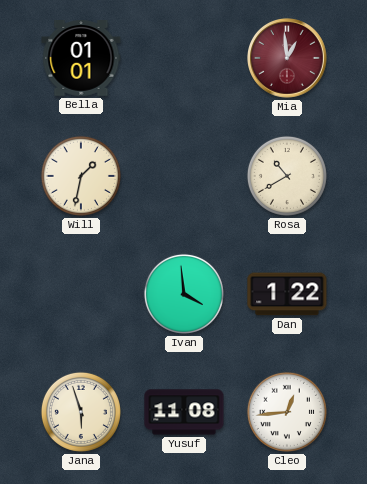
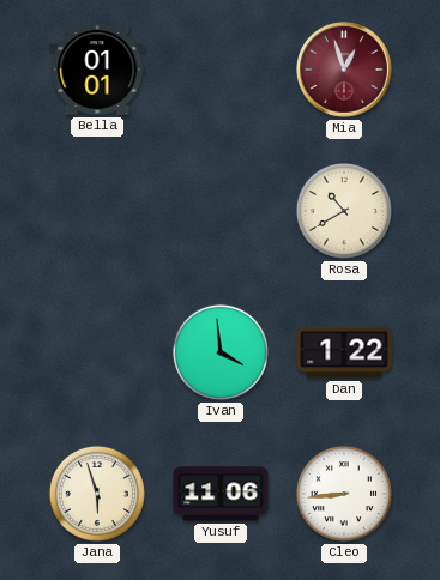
Mia: 12:59 -> 12:57
Will: 1:32 -> none
Yusuf: 11:08 -> 11:06
Cleo: 12:44 -> 8:44
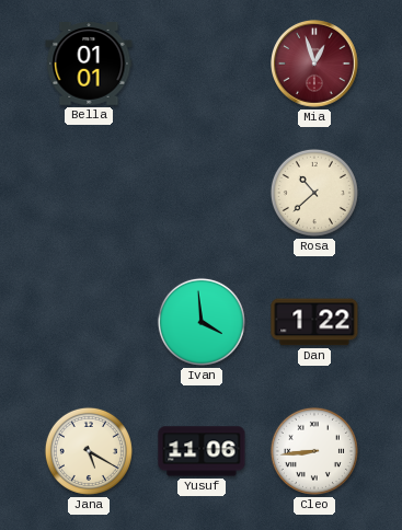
Rosa: 10:40 -> 10:38
Jana: 5:57 -> 5:20
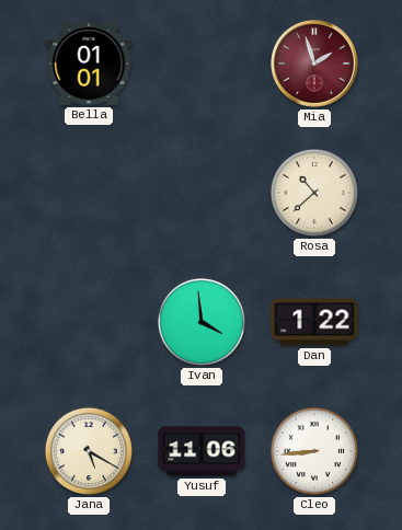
Mia: 12:57 -> 1:57
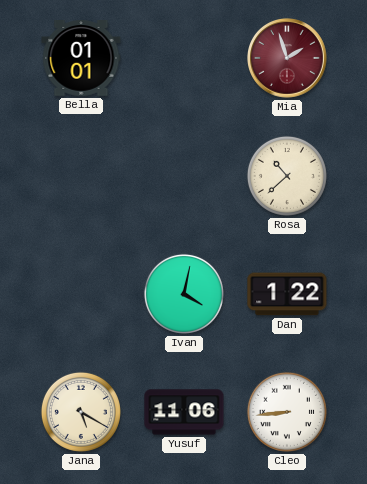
Ivan: 3:59 -> 4:02
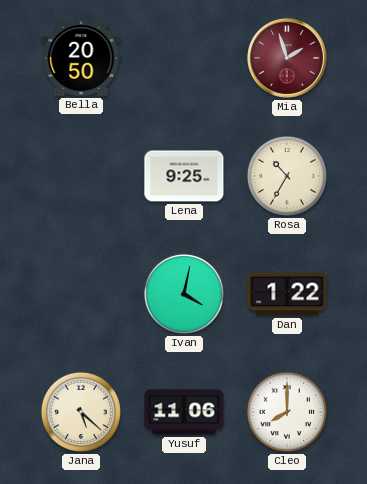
Bella: 01:01 -> 20:50
Lena: none -> 9:25
Rosa: 10:38 -> 10:35
Jana: 5:20 -> 5:22
Cleo: 8:44 -> 8:00
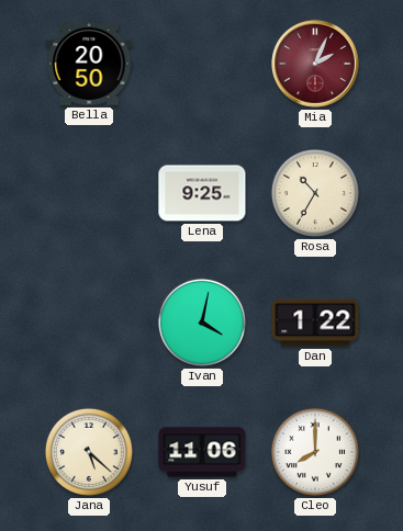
Mia: 1:57 -> 2:04
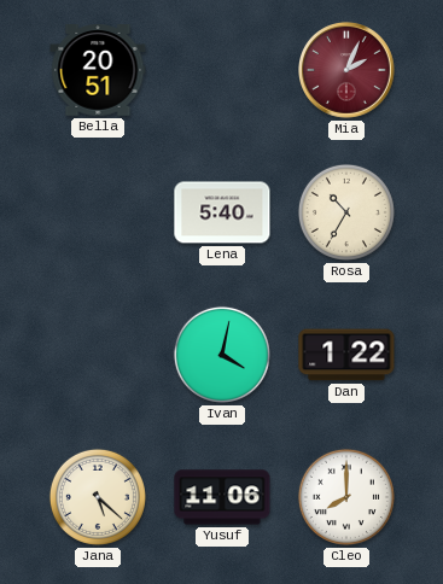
Bella: 20:50 -> 20:51
Lena: 9:25 -> 5:40
